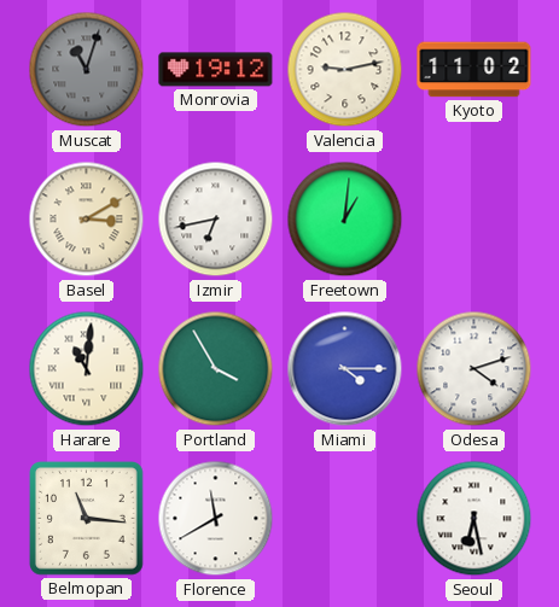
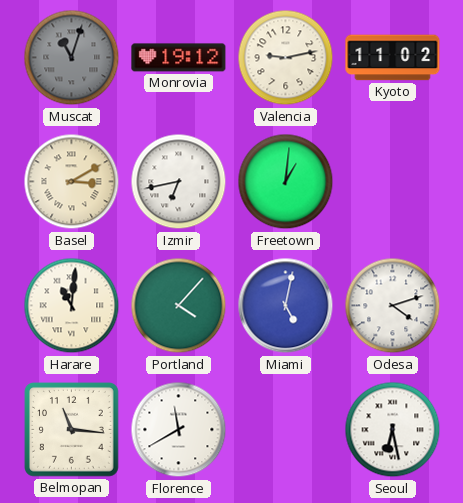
Portland: 3:55 -> 4:07
Miami: 4:15 -> 5:02
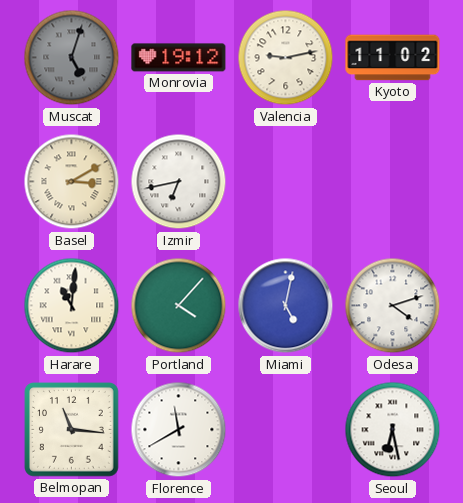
Muscat: 11:03 -> 5:03
Freetown: 1:01 -> none
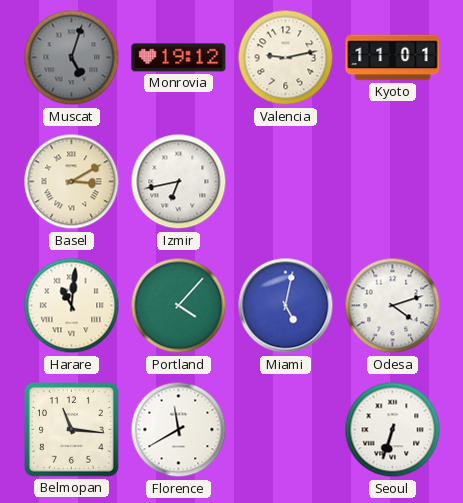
Kyoto: 11:02 -> 11:01
Seoul: 6:28 -> 6:33
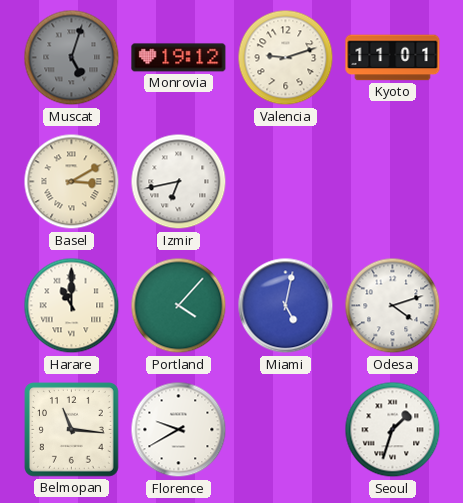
Valencia: 9:13 -> 9:12
Harare: 11:01 -> 11:00
Florence: 11:40 -> 9:40
Seoul: 6:33 -> 1:33
